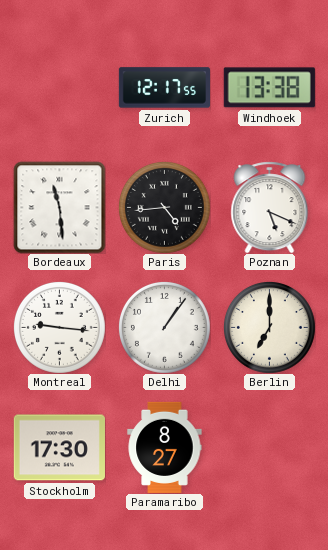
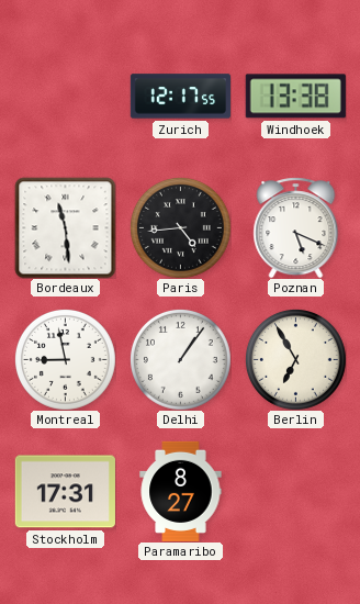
Montreal: 9:16 -> 8:58
Berlin: 7:00 -> 6:55
Stockholm: 17:30 -> 17:31
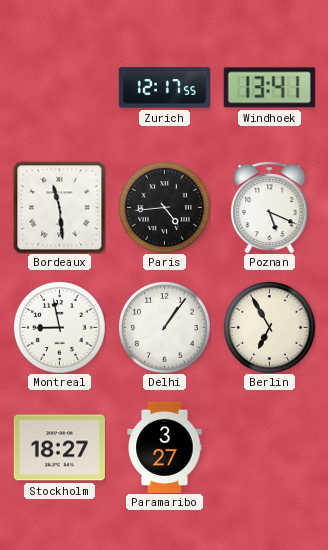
Windhoek: 13:38 -> 13:41
Stockholm: 17:31 -> 18:27
Paramaribo: 8:27 -> 3:27
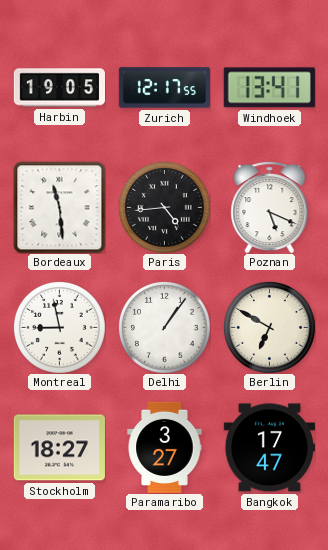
Harbin: none -> 19:05
Berlin: 6:55 -> 6:50
Bangkok: none -> 17:47
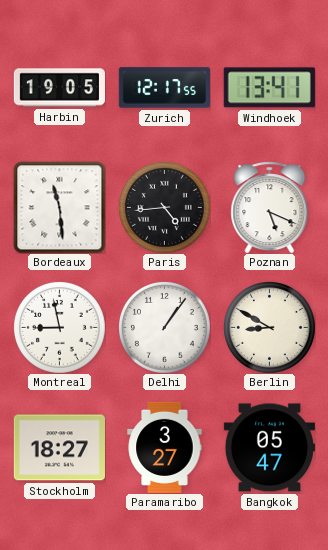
Berlin: 6:50 -> 8:50
Bangkok: 17:47 -> 05:47
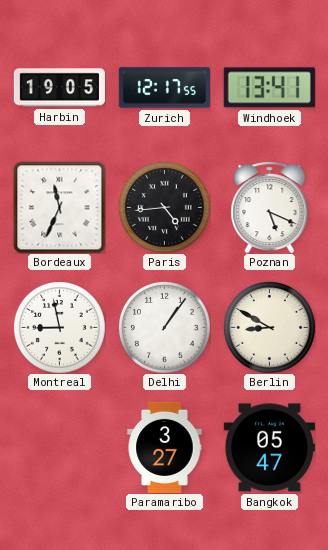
Bordeaux: 11:29 -> 11:34
Stockholm: 18:27 -> none
